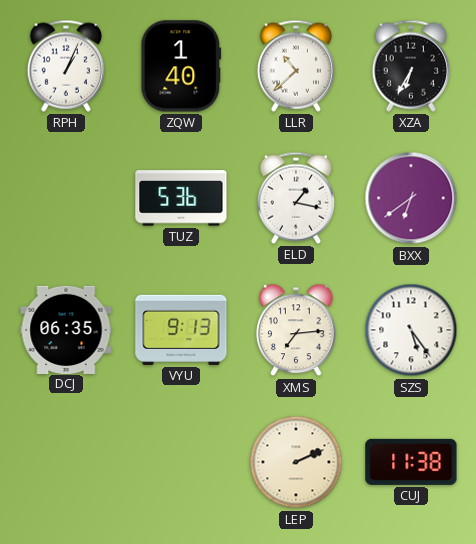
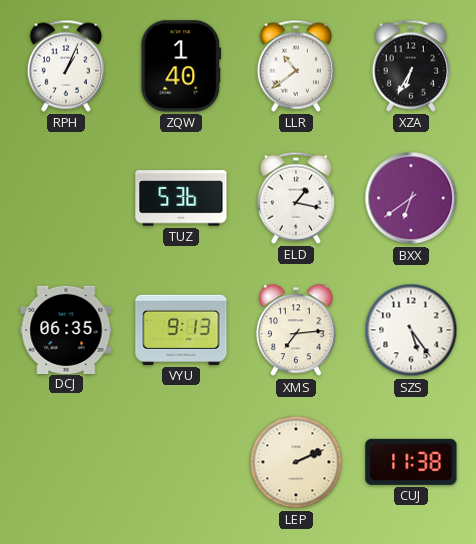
LLR: 10:38 -> 10:39
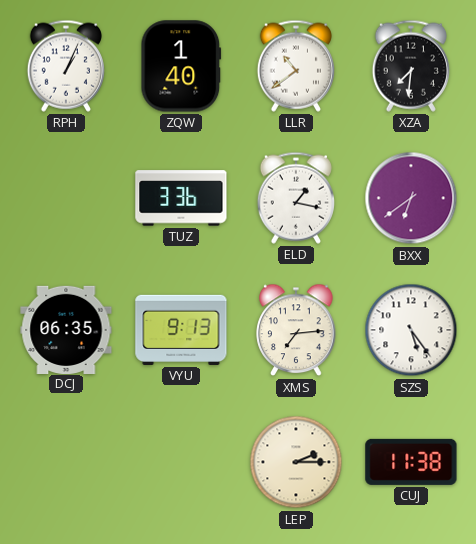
XZA: 6:35 -> 7:31
TUZ: 5:36 -> 3:36
LEP: 2:11 -> 2:15
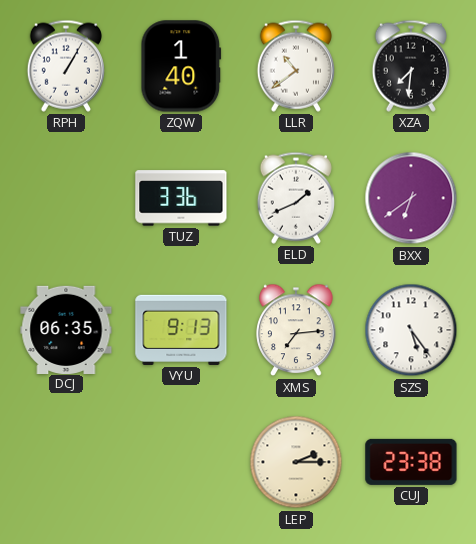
RPH: 1:04 -> 1:05
ELD: 1:17 -> 1:41
CUJ: 11:38 -> 23:38
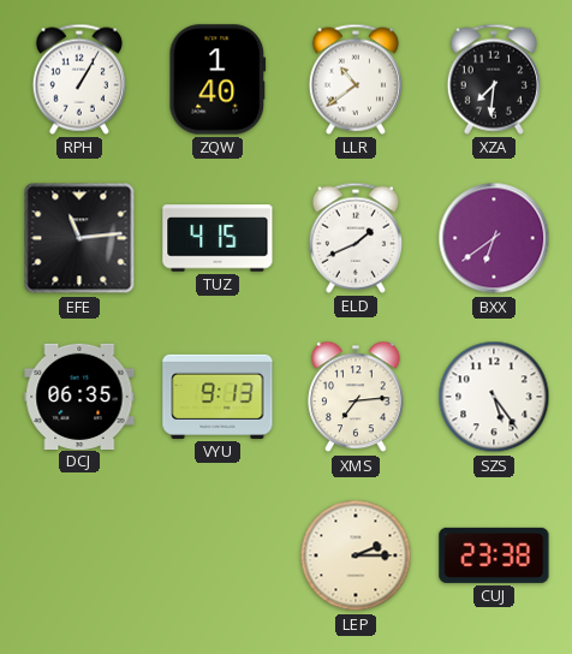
EFE: none -> 11:14
TUZ: 3:36 -> 4:15
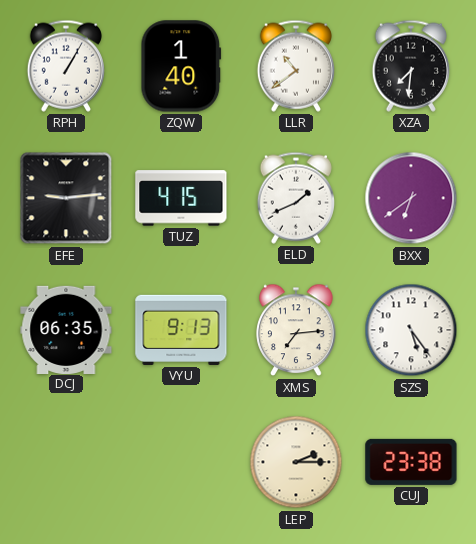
EFE: 11:14 -> 9:14
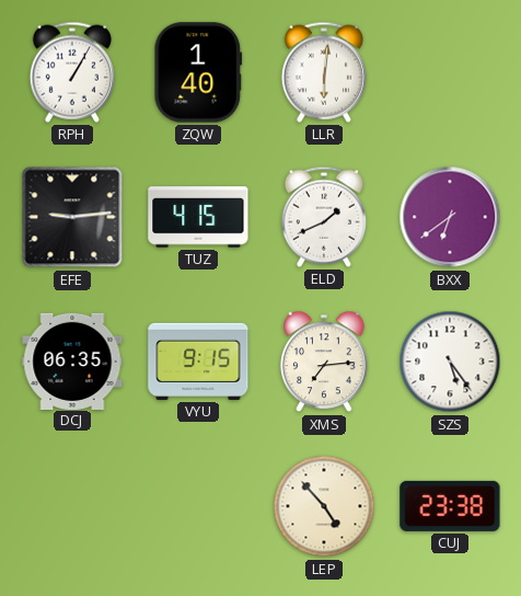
LLR: 10:39 -> 6:01
XZA: 7:31 -> none
VYU: 9:13 -> 9:15
LEP: 2:15 -> 4:53
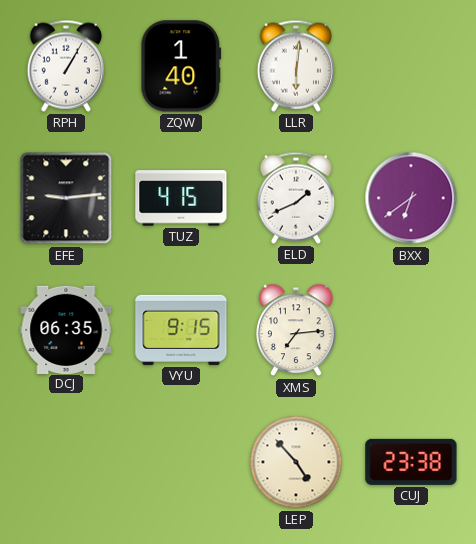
SZS: 5:24 -> none
